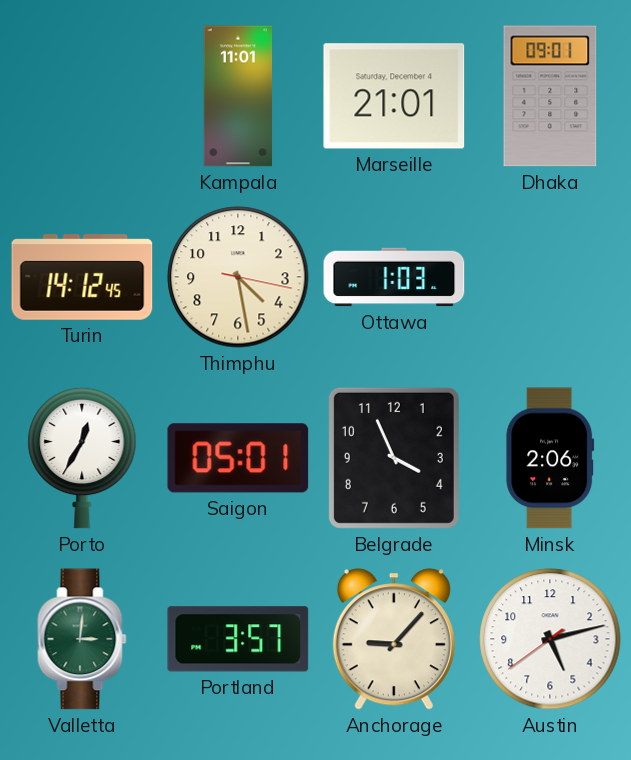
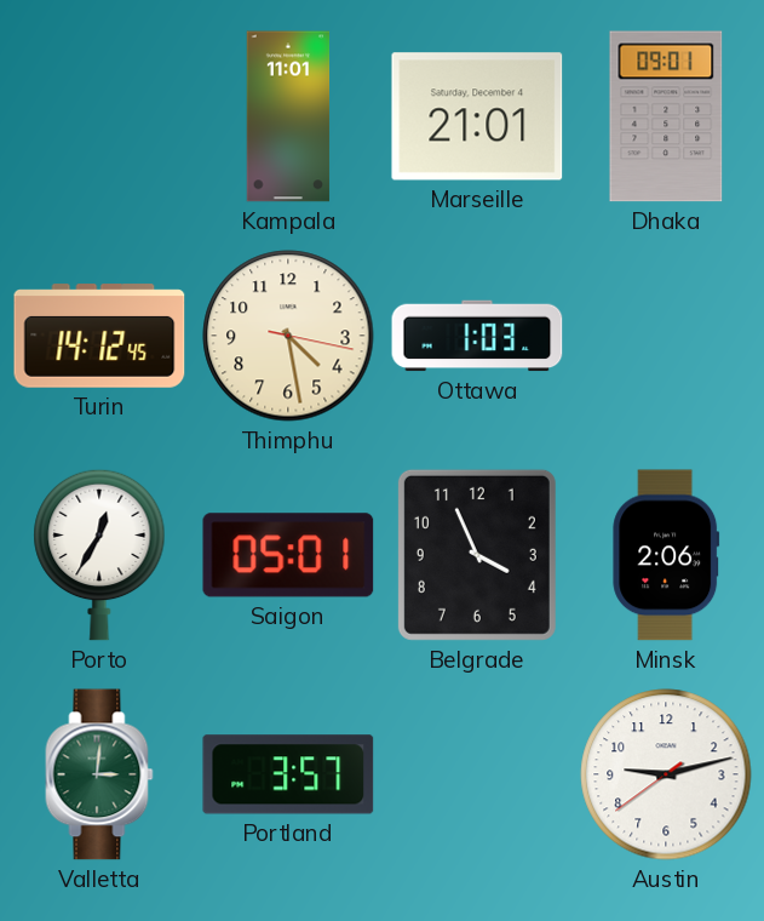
Anchorage: 9:07 -> none
Austin: 5:12 -> 9:12
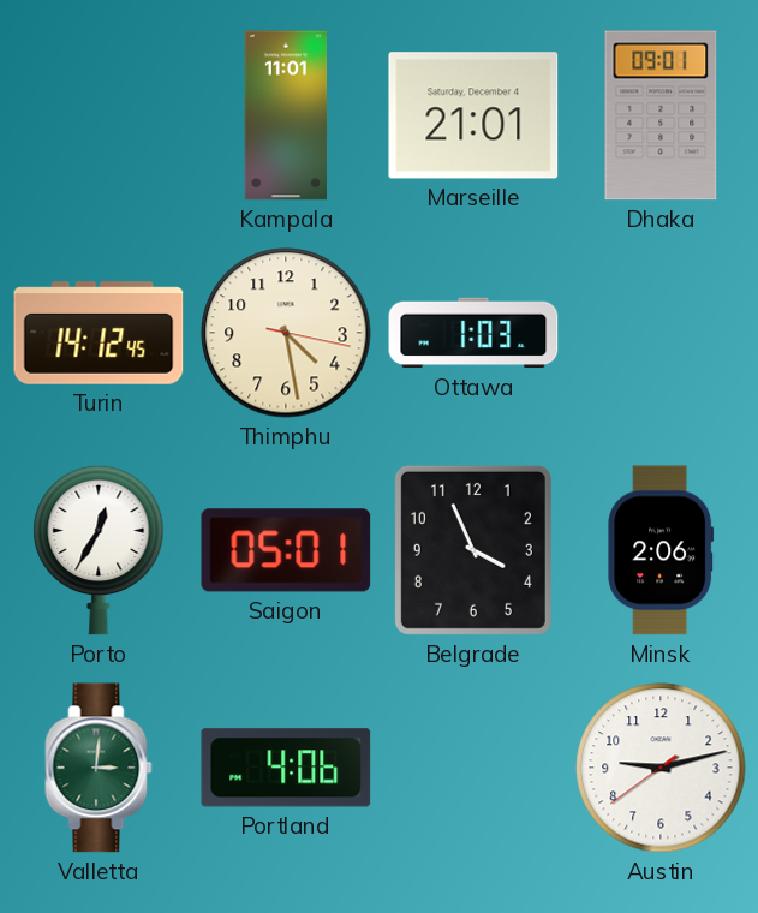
Portland: 3:57 -> 4:06
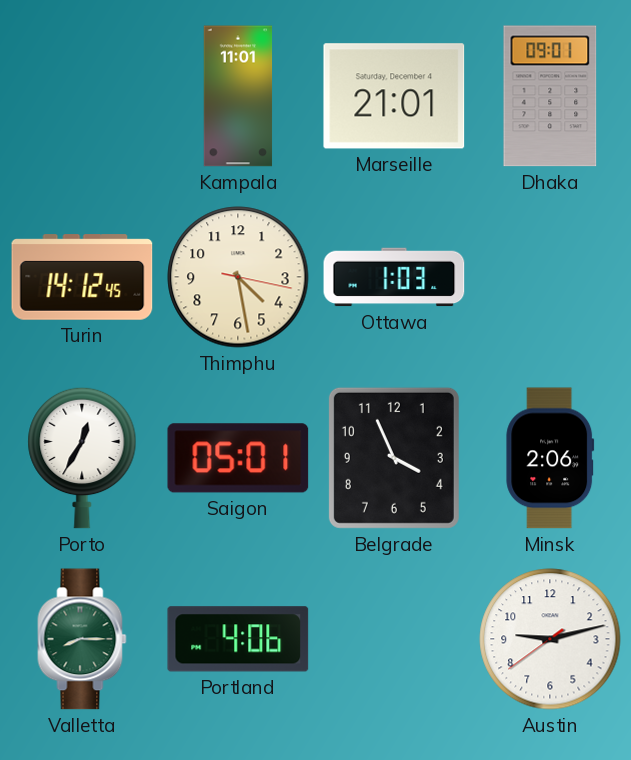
Valletta: 3:01 -> 8:15
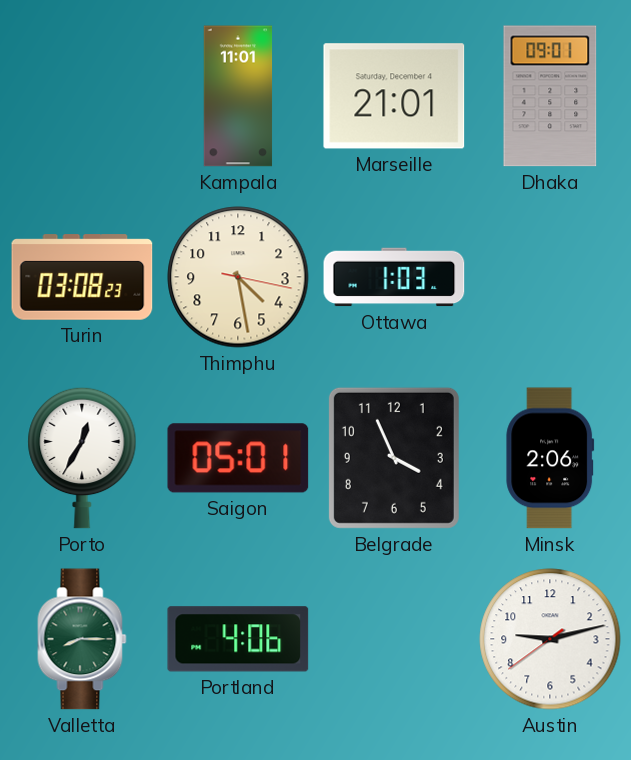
Turin: 14:12 -> 03:08
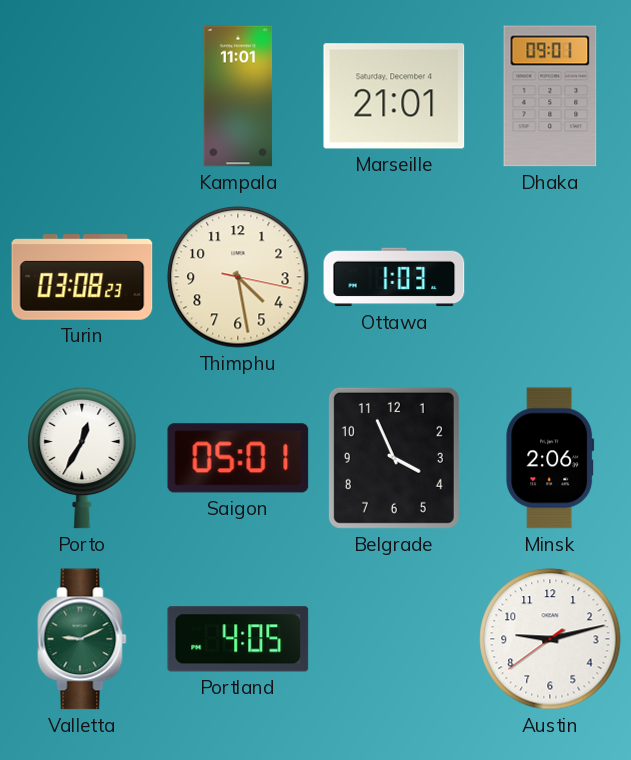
Valletta: 8:15 -> 9:11
Portland: 4:06 -> 4:05
